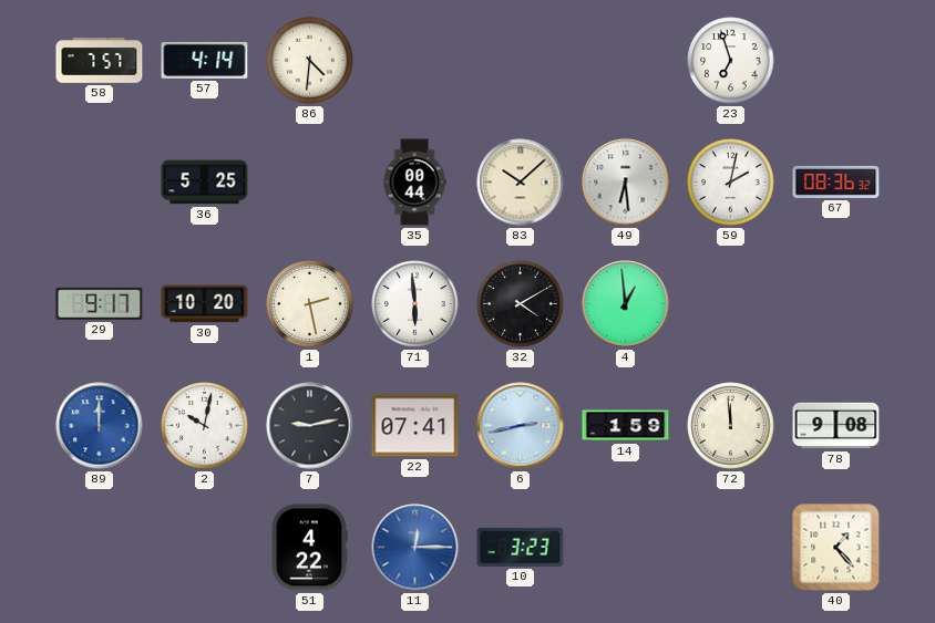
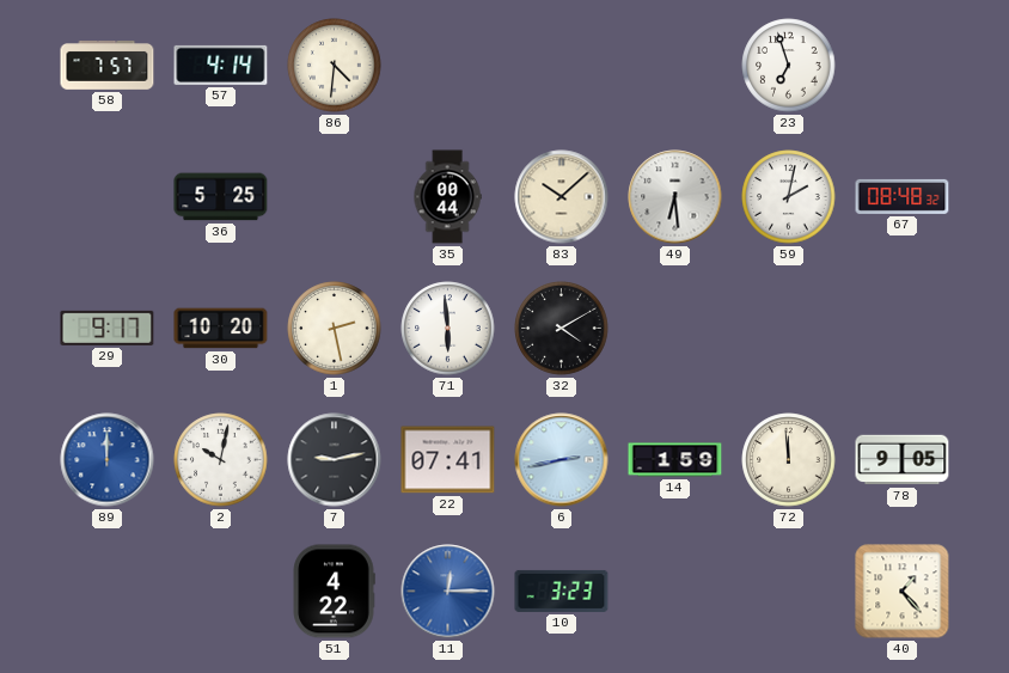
67: 08:36 -> 08:48
4: 12:59 -> none
78: 9:08 -> 9:05
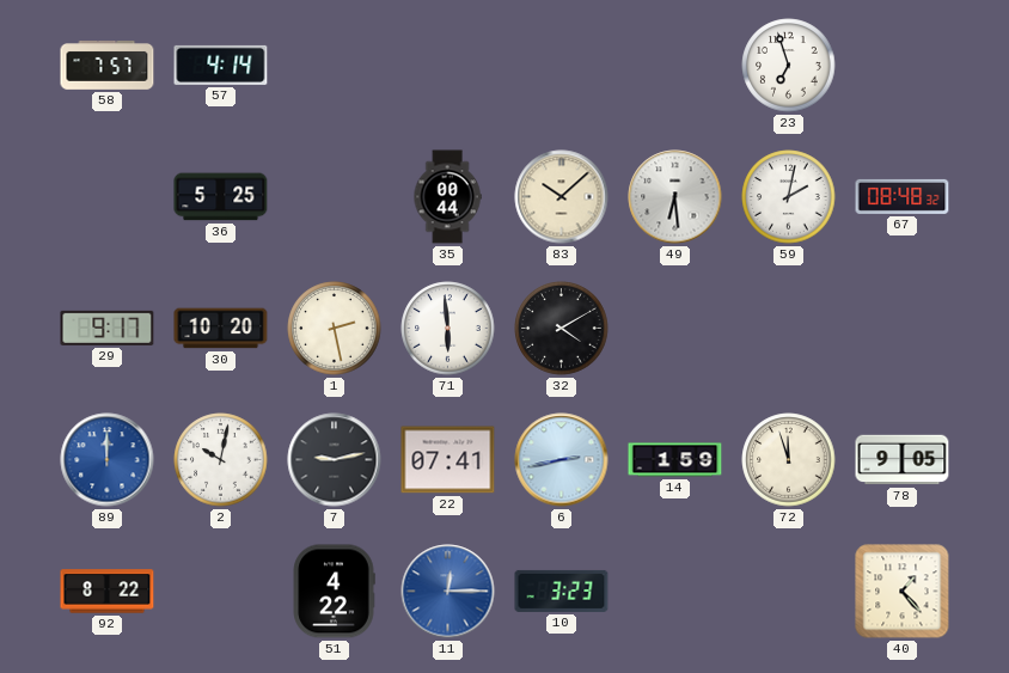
86: 4:31 -> none
72: 11:59 -> 11:57
92: none -> 8:22
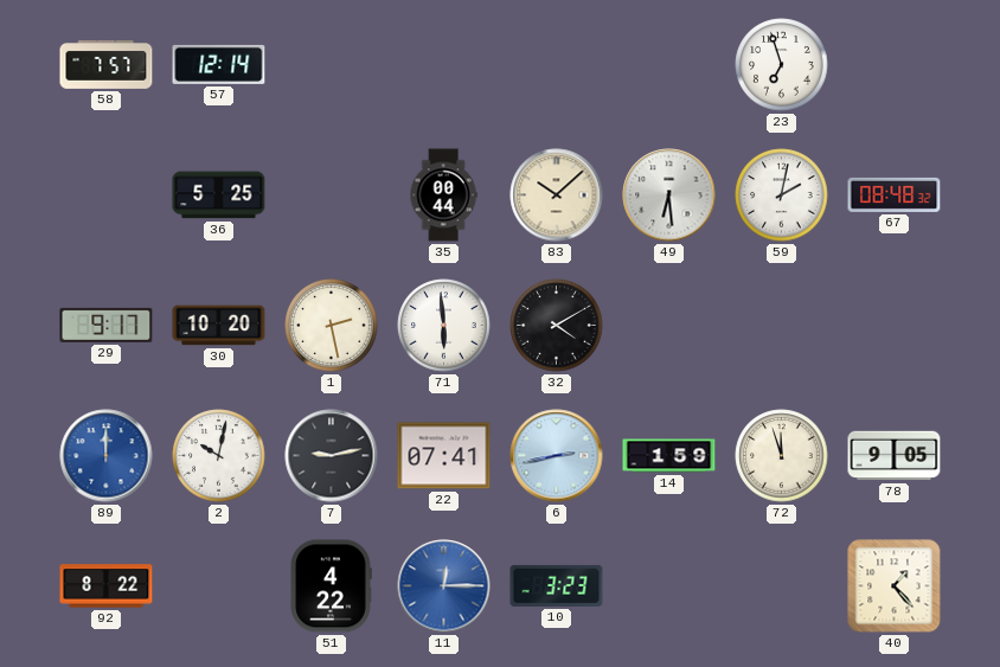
57: 4:14 -> 12:14
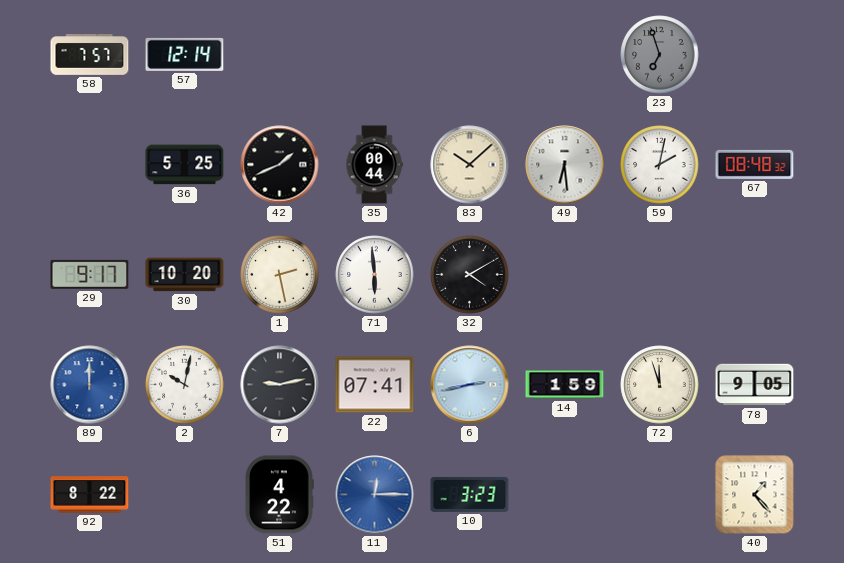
23 dial: white -> grey
42: none -> 1:41
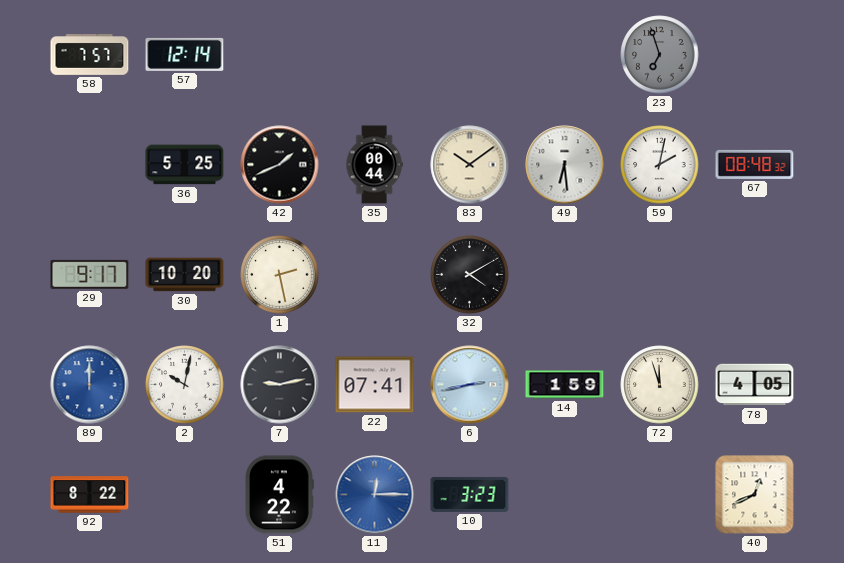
83: 10:08 -> 10:09
71: 5:59 -> none
78: 9:05 -> 4:05
40: 1:23 -> 12:41
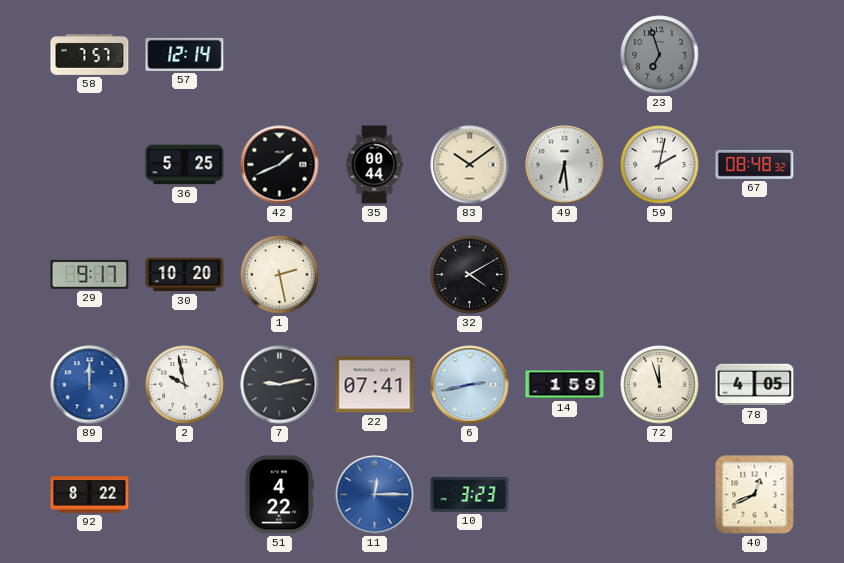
2: 10:02 -> 9:58
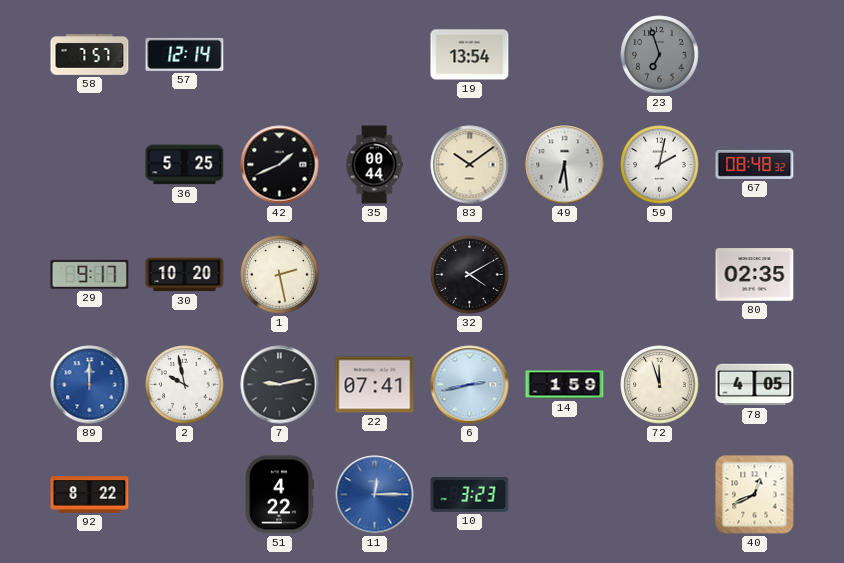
19: none -> 13:54
80: none -> 02:35
